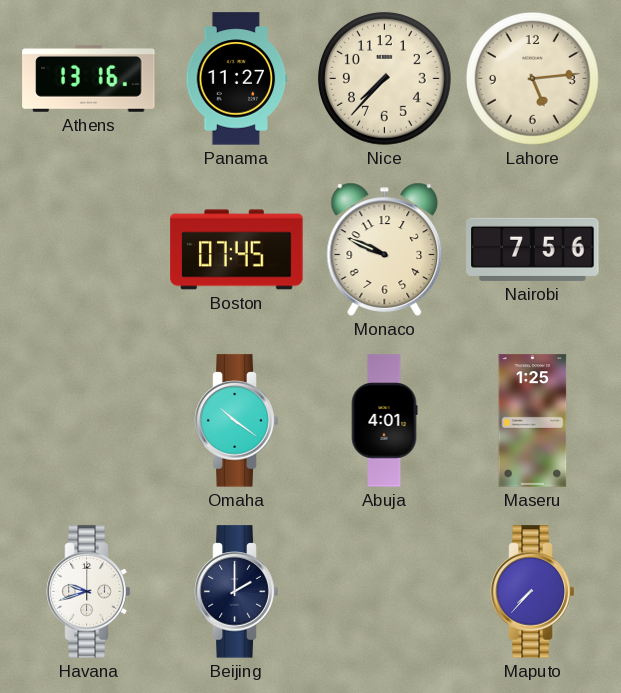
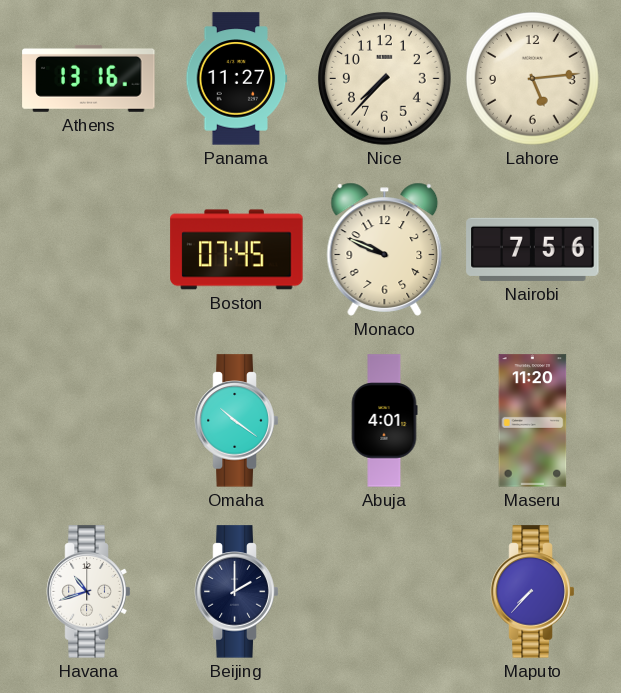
Maseru: 1:25 -> 11:20
Havana: 9:42 -> 10:42
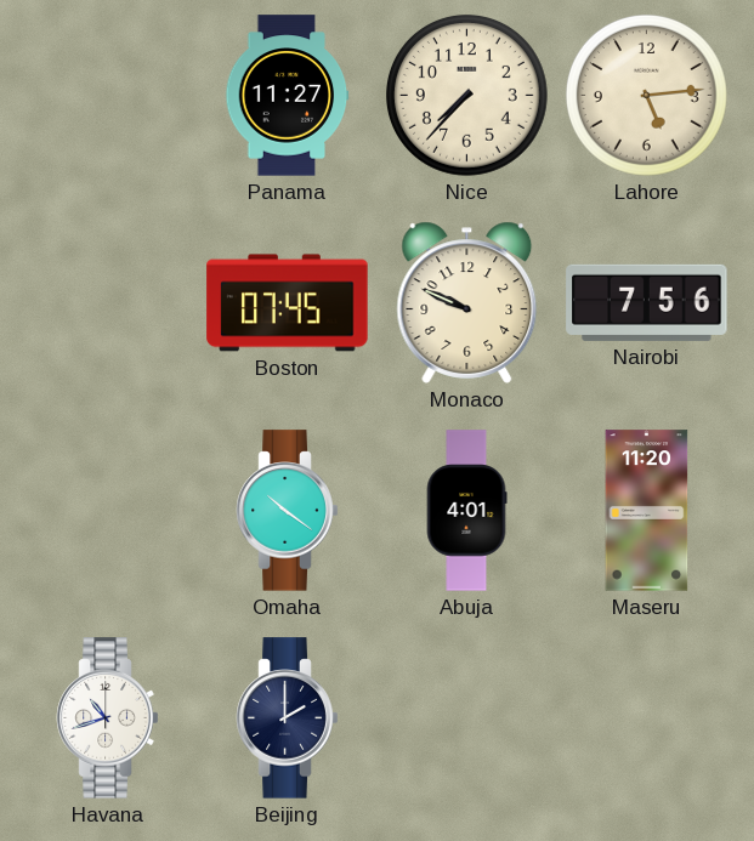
Athens: 13:16 -> none
Maputo: 7:37 -> none
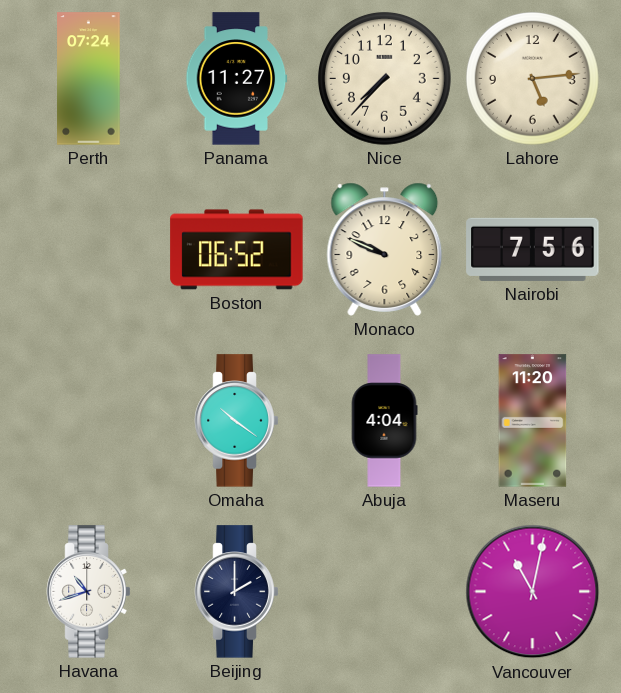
Perth: none -> 07:24
Boston: 07:45 -> 06:52
Abuja: 4:01 -> 4:04
Vancouver: none -> 11:02
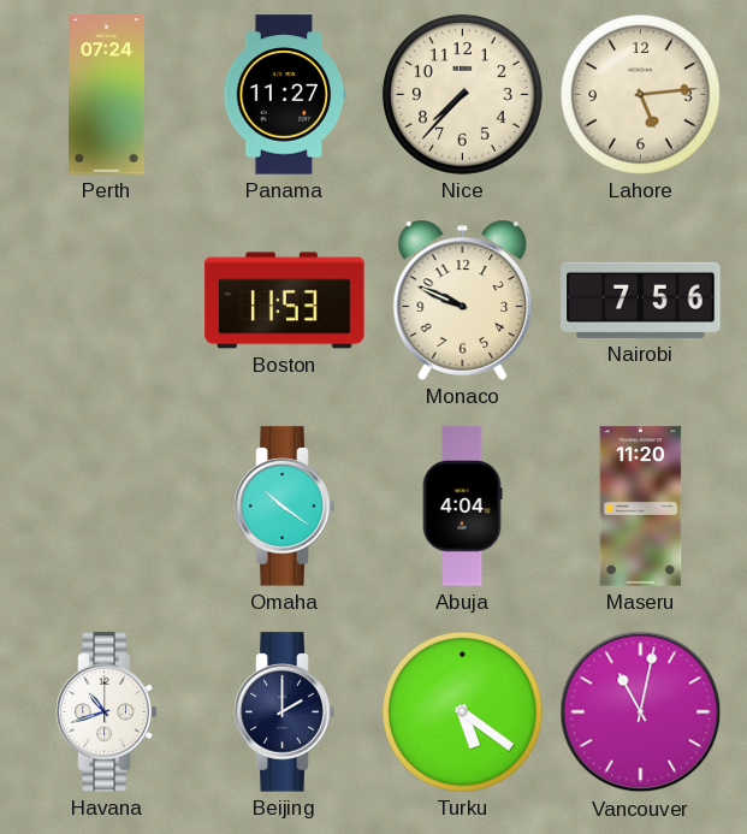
Boston: 06:52 -> 11:53
Turku: none -> 5:21
